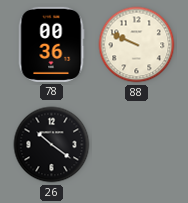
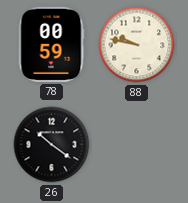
78: 00:36 -> 00:59
88: 9:49 -> 9:47
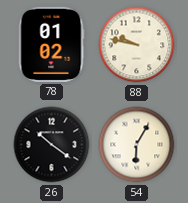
78: 00:59 -> 01:02
54: none -> 6:05
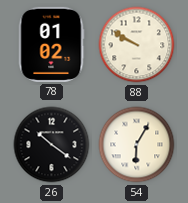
88: 9:47 -> 9:50
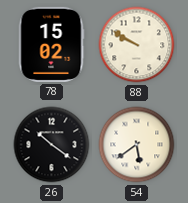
78: 01:02 -> 15:02
54: 6:05 -> 5:39
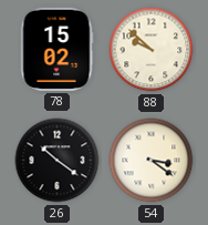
88: 9:50 -> 9:52
54: 5:39 -> 3:21
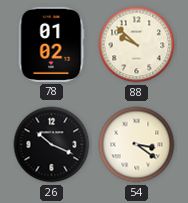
78: 15:02 -> 01:02
26: 10:21 -> 10:19
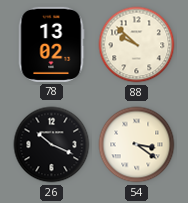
78: 01:02 -> 13:02
